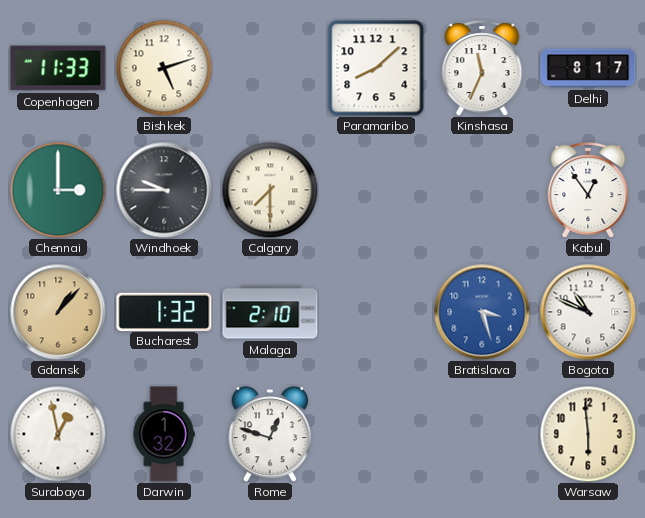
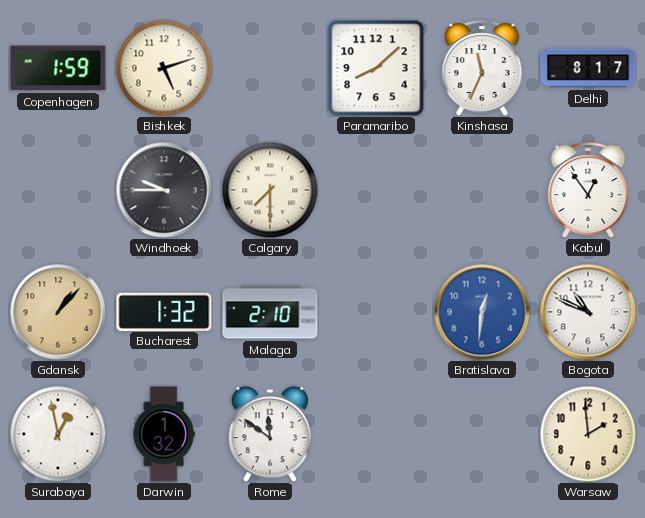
Copenhagen: 11:33 -> 1:59
Chennai: 3:00 -> none
Bratislava: 3:27 -> 12:31
Rome: 12:48 -> 11:51
Warsaw: 5:59 -> 1:59
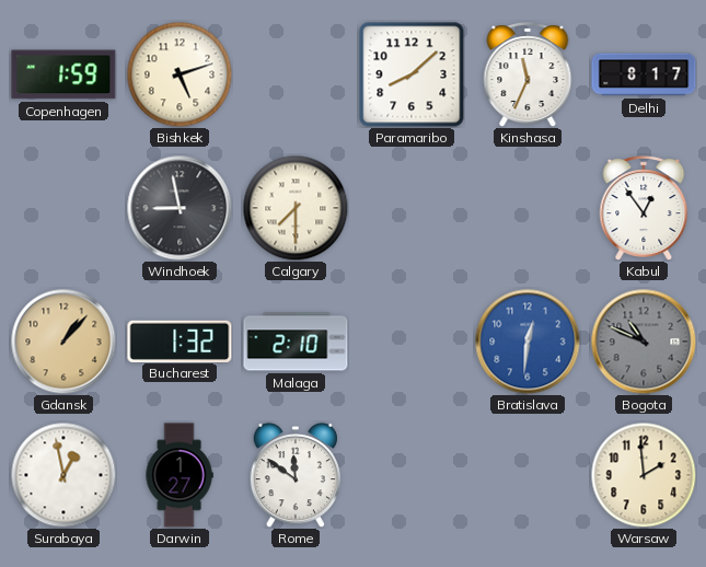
Windhoek: 9:45 -> 8:58
Bogota dial: white -> grey
Darwin: 1:32 -> 1:27
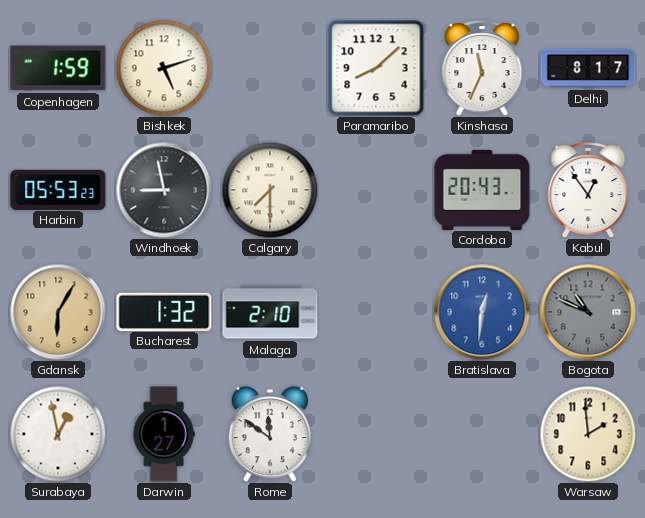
Harbin: none -> 05:53
Cordoba: none -> 20:43
Gdansk: 1:07 -> 6:05
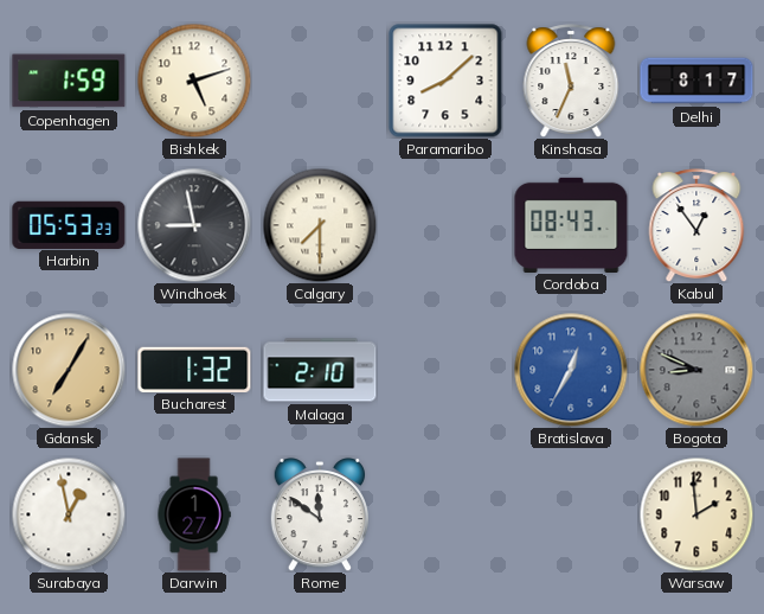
Cordoba: 20:43 -> 08:43
Gdansk: 6:05 -> 7:05
Bratislava: 12:31 -> 12:35
Bogota: 10:49 -> 8:49
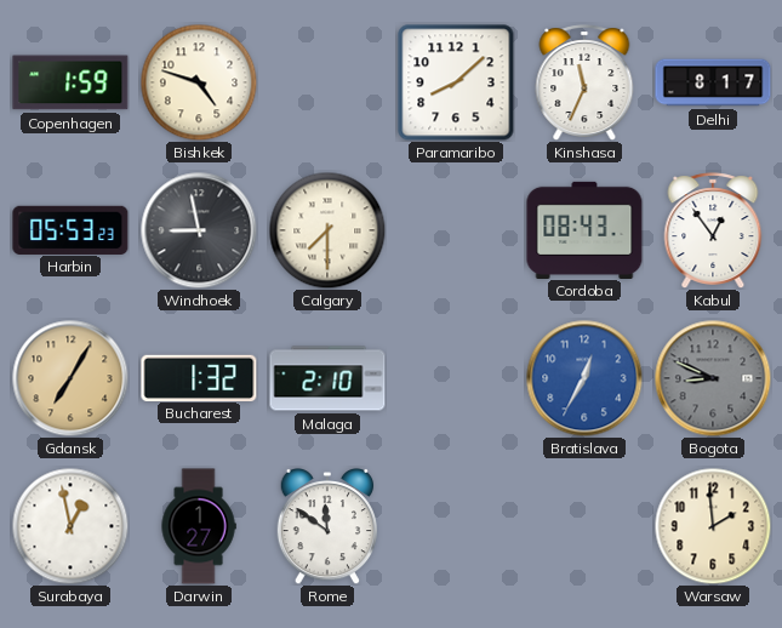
Bishkek: 5:12 -> 4:48
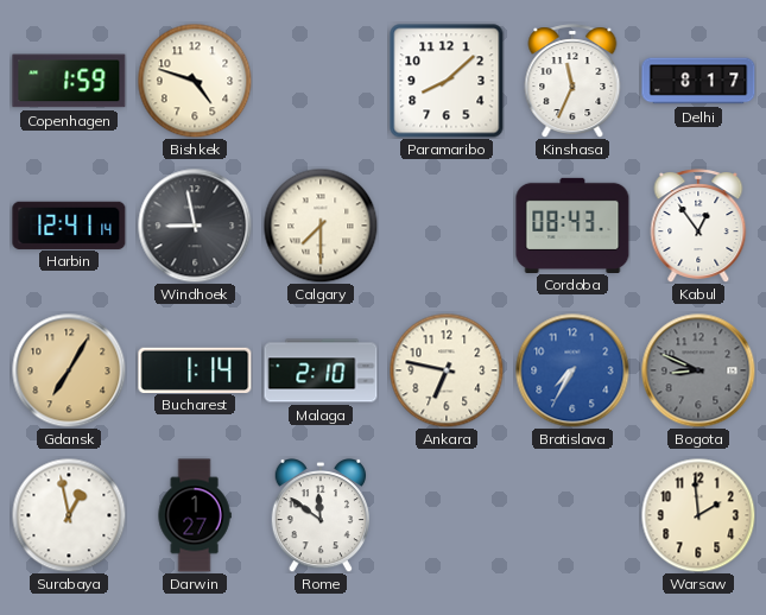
Harbin: 05:53 -> 12:41
Bucharest: 1:32 -> 1:14
Ankara: none -> 6:47
Bratislava: 12:35 -> 7:35
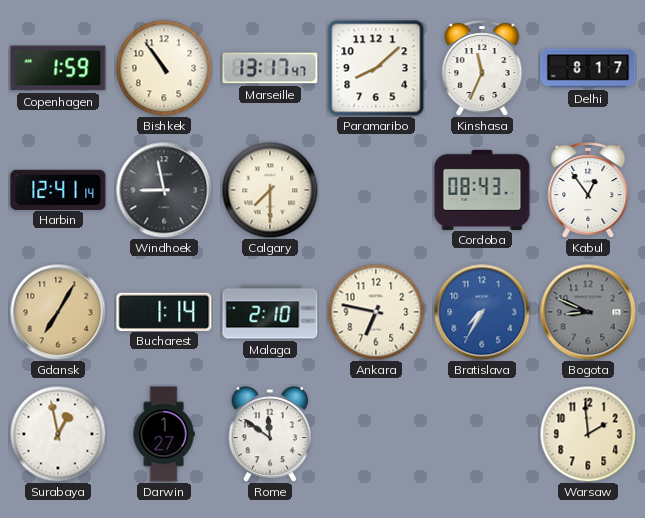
Bishkek: 4:48 -> 10:54
Marseille: none -> 13:17
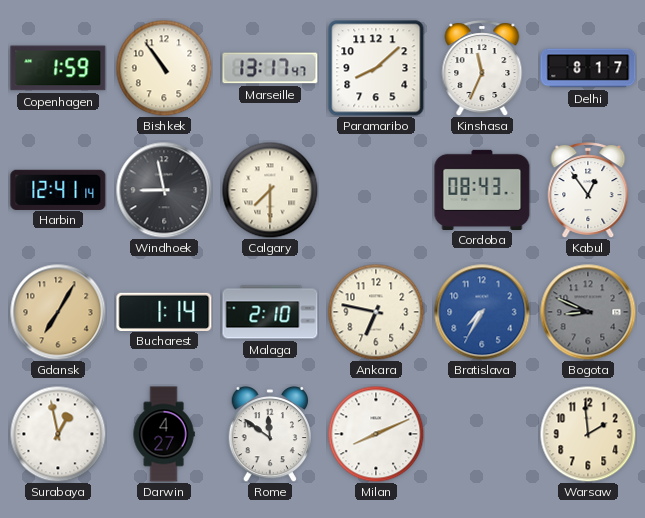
Darwin: 1:27 -> 4:27
Milan: none -> 8:11
